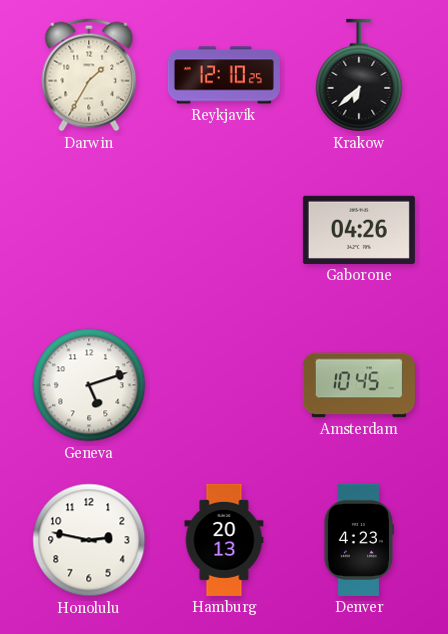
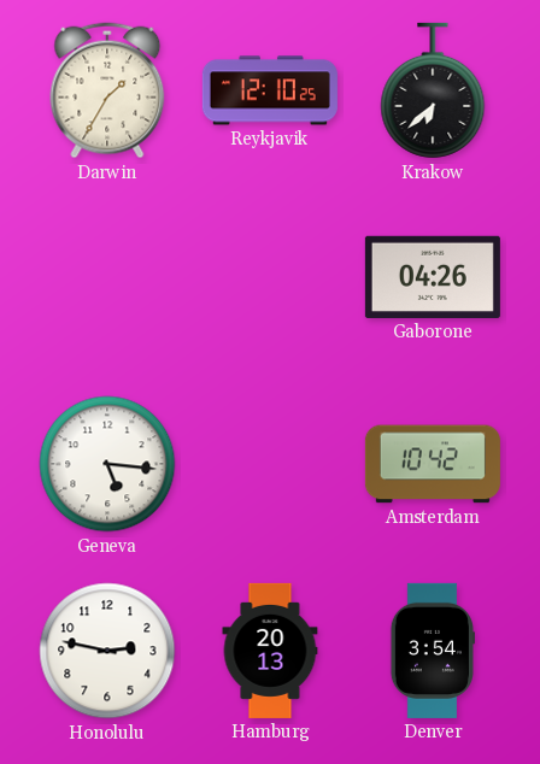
Geneva: 5:12 -> 5:16
Amsterdam: 10:45 -> 10:42
Denver: 4:23 -> 3:54
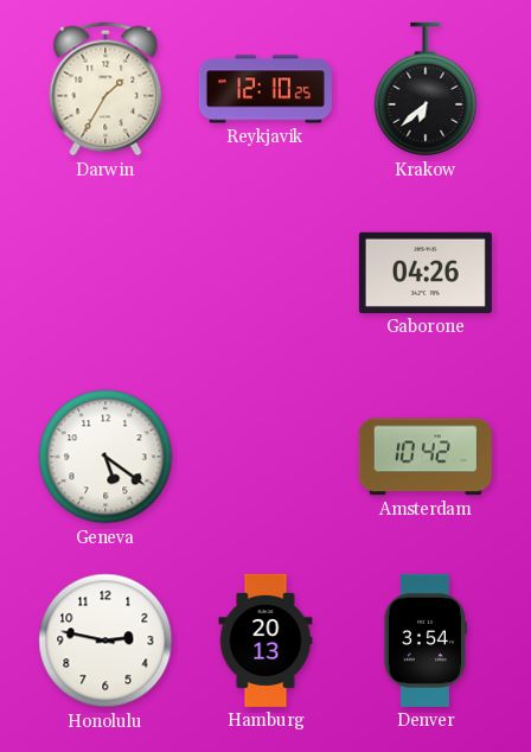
Geneva: 5:16 -> 5:21
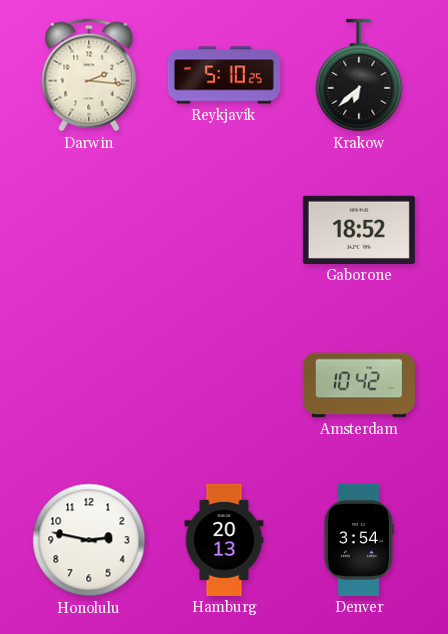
Darwin: 1:35 -> 2:16
Reykjavik: 12:10 -> 5:10
Gaborone: 04:26 -> 18:52
Geneva: 5:21 -> none
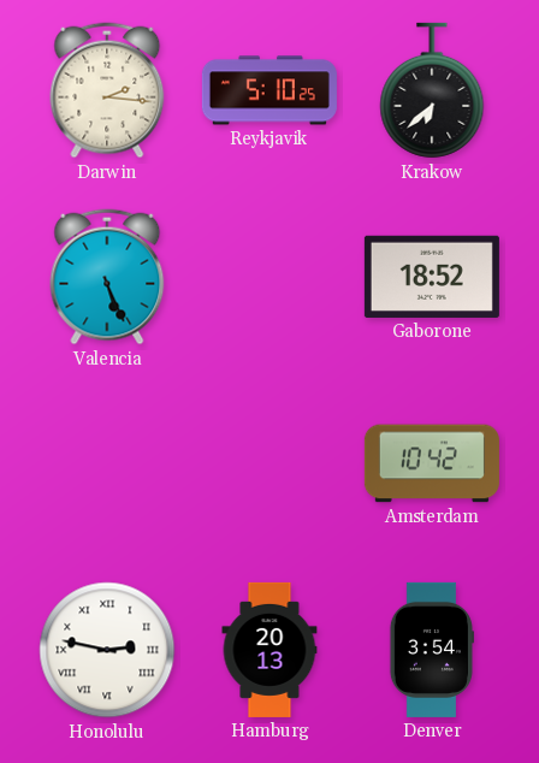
Valencia: none -> 5:26
Honolulu numerals: Arabic -> Roman
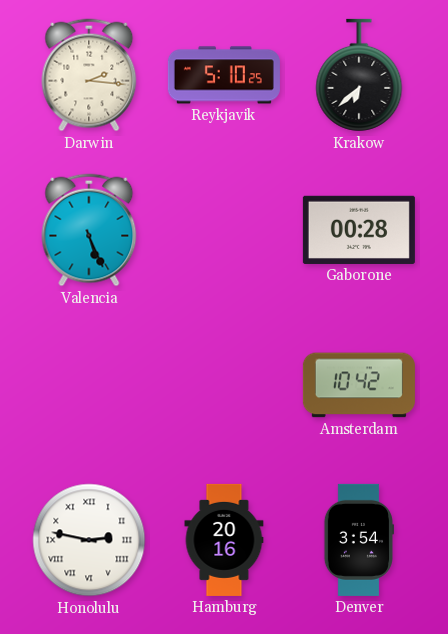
Gaborone: 18:52 -> 00:28
Hamburg: 20:13 -> 20:16
